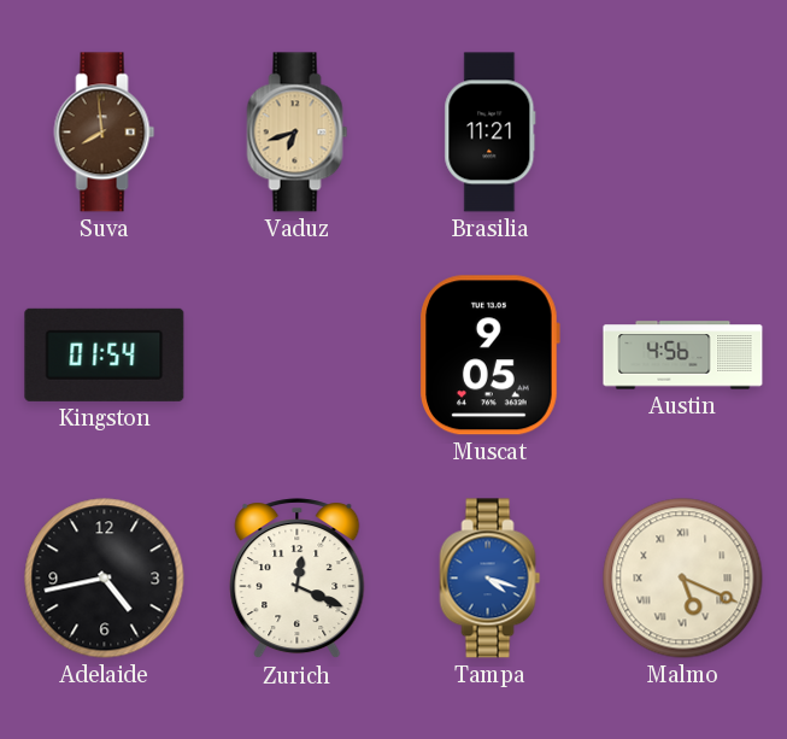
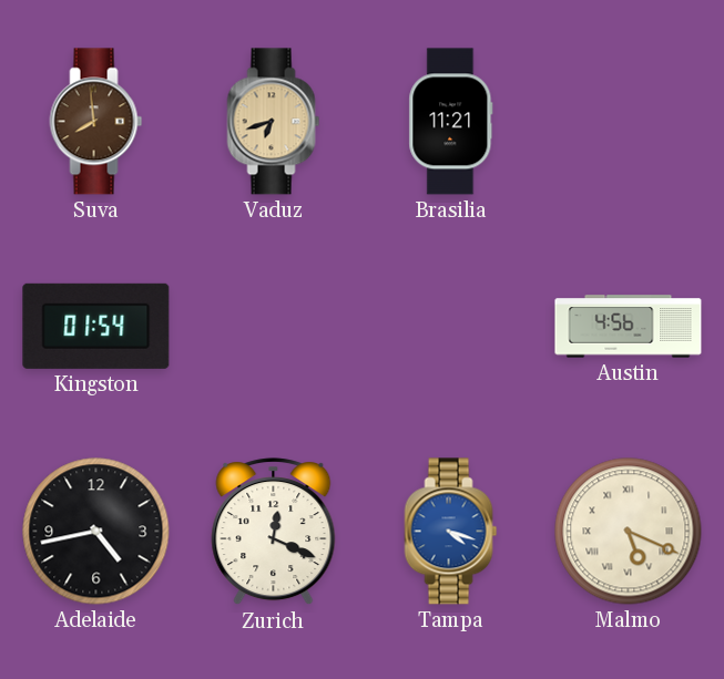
Muscat: 9:05 -> none
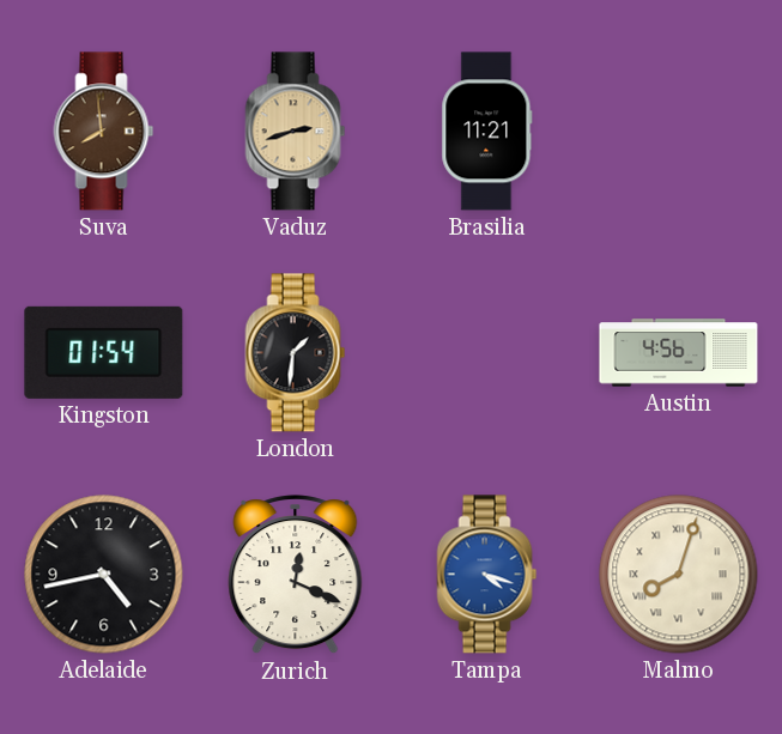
Vaduz: 6:42 -> 2:42
London: none -> 1:31
Malmo: 5:19 -> 8:03
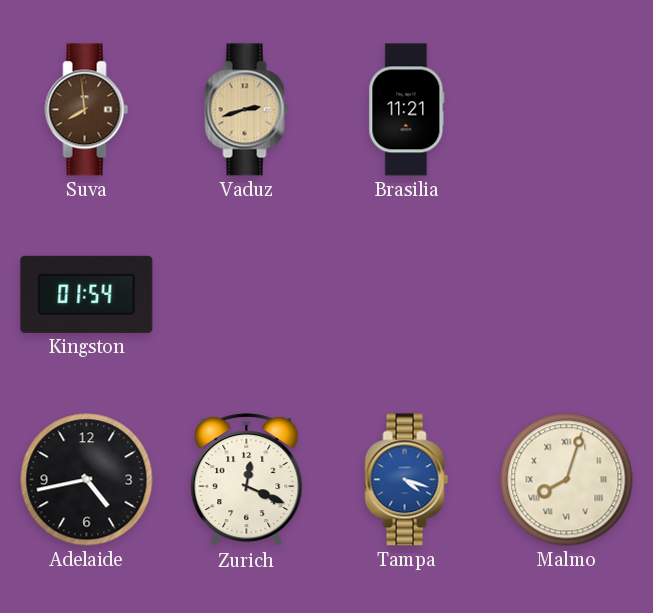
London: 1:31 -> none
Austin: 4:56 -> none
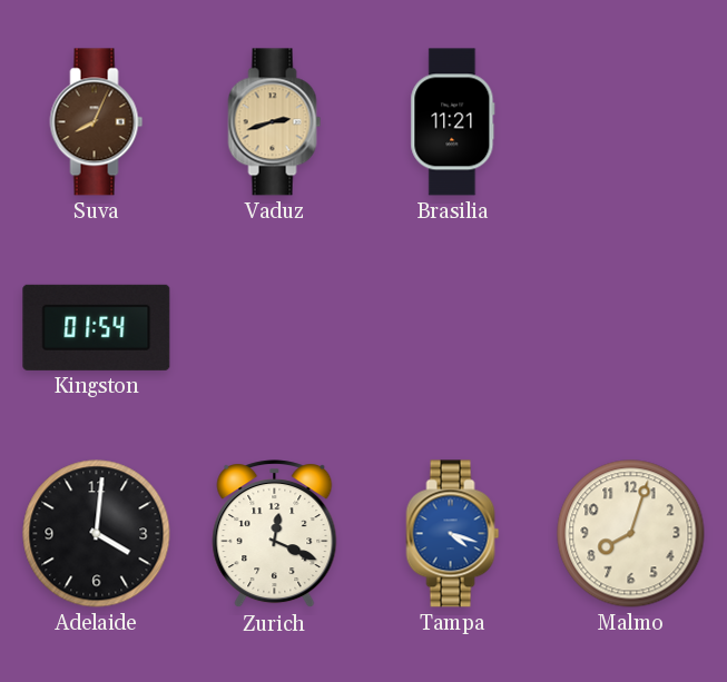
Suva: 7:59 -> 8:04
Adelaide: 4:43 -> 4:01
Malmo numerals: Roman -> Arabic
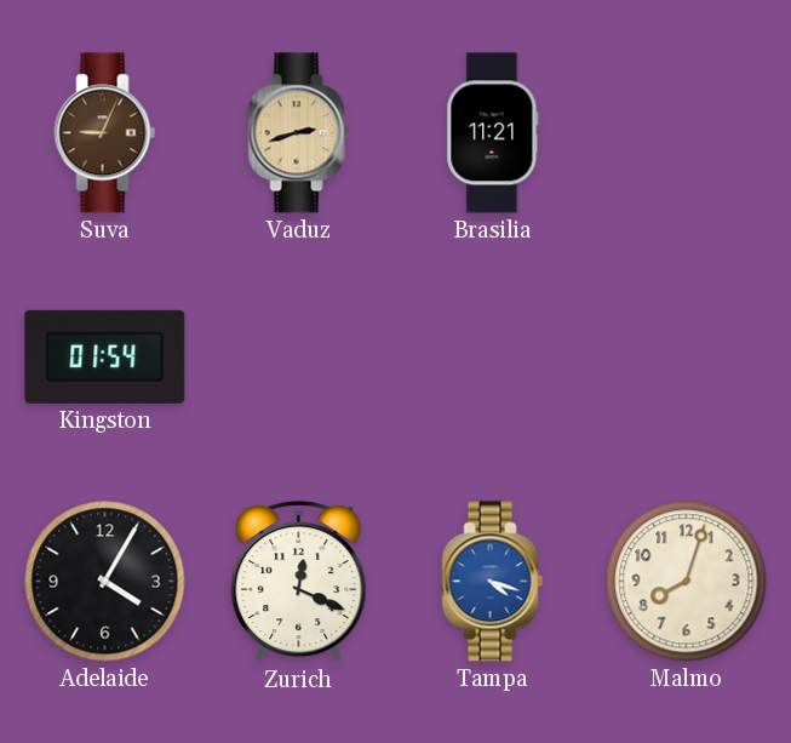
Suva: 8:04 -> 9:04
Adelaide: 4:01 -> 4:05
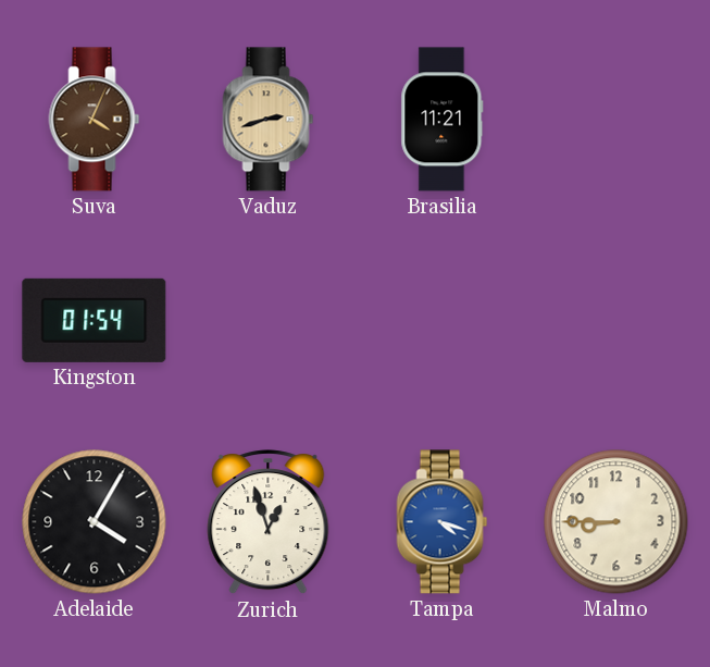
Suva: 9:04 -> 4:04
Zurich: 12:19 -> 12:57
Malmo: 8:03 -> 8:45
